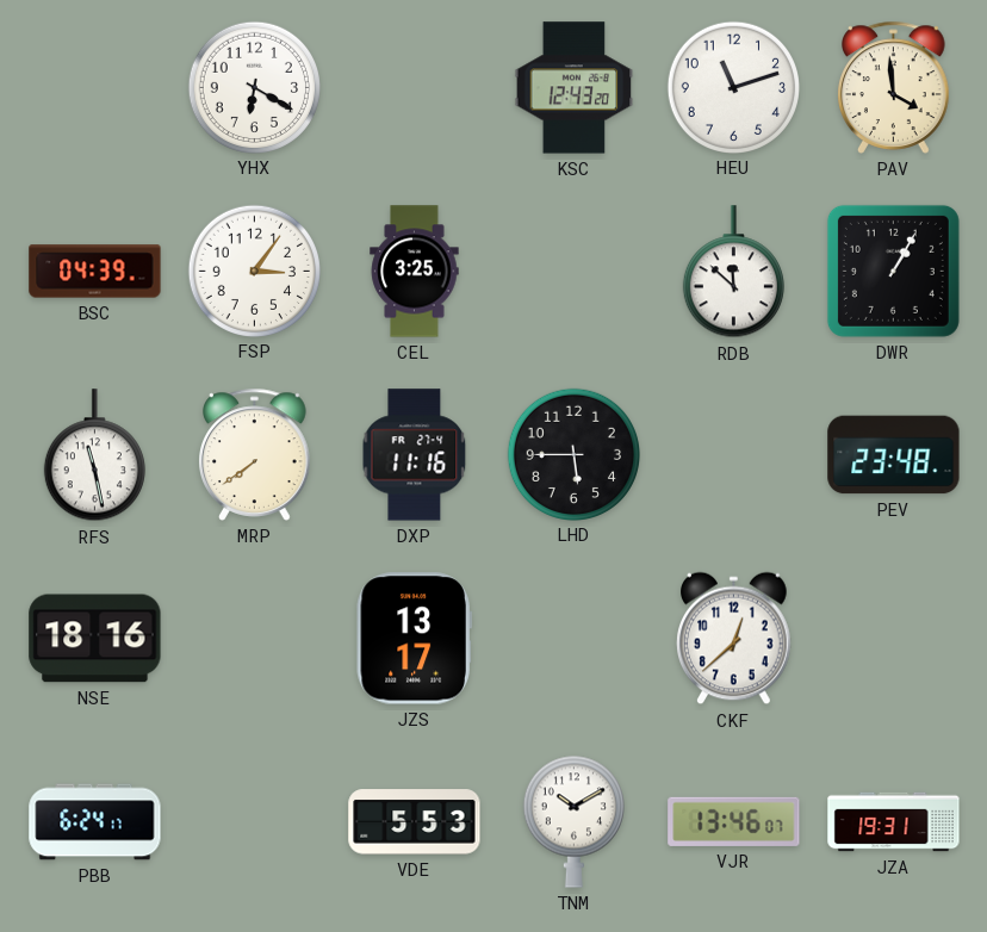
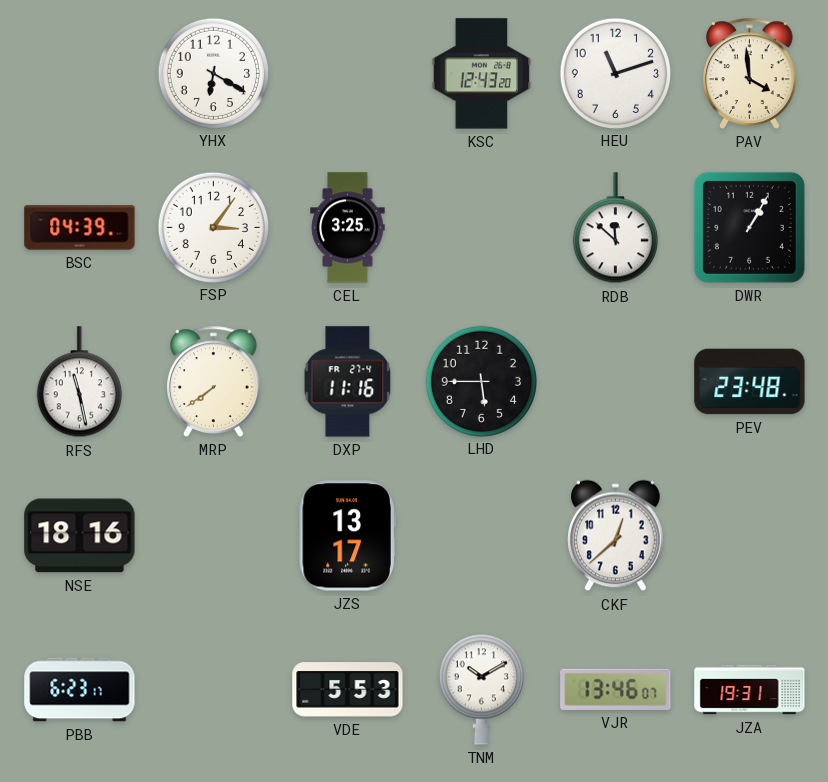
PBB: 6:24 -> 6:23
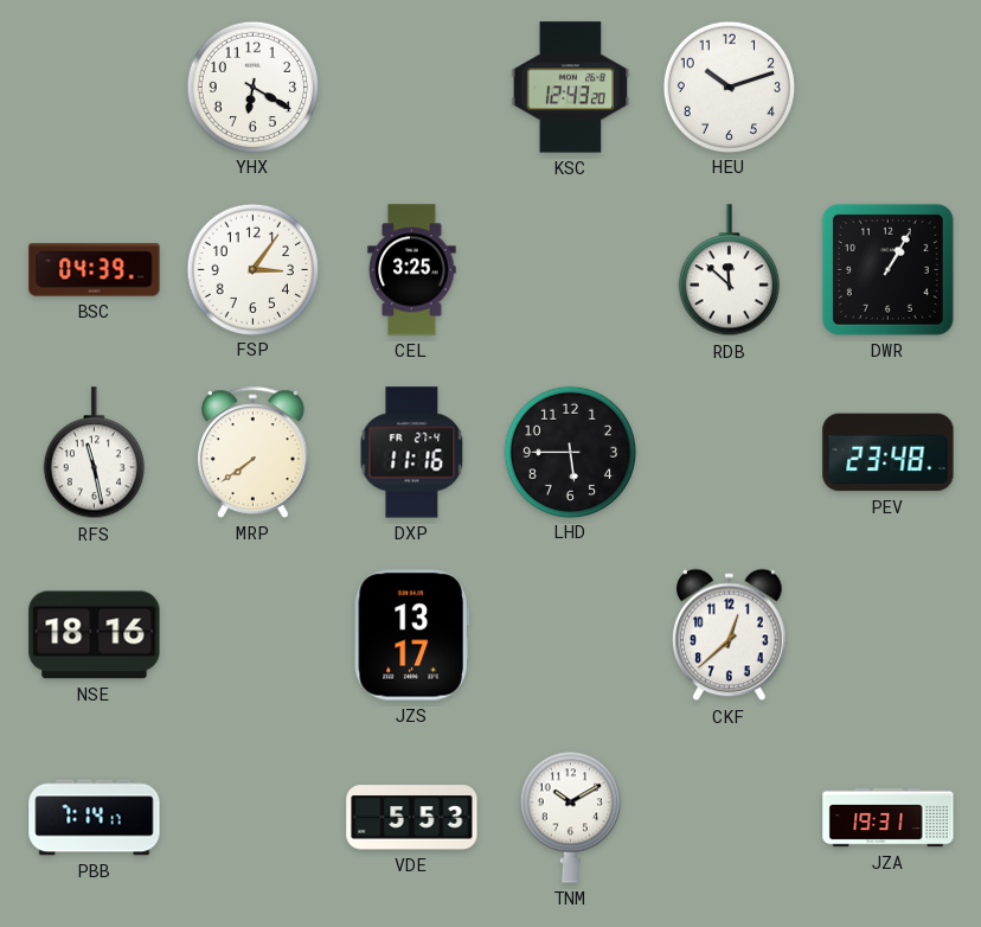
HEU: 11:12 -> 10:12
PAV: 3:59 -> none
PBB: 6:23 -> 7:14
VJR: 13:46 -> none
